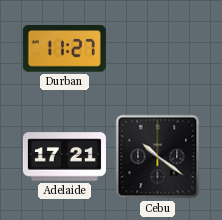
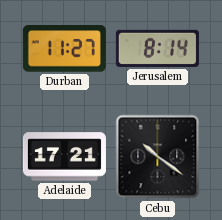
Jerusalem: none -> 8:14
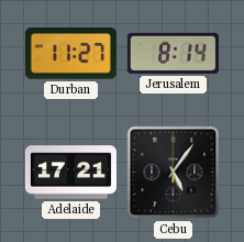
Cebu: 10:21 -> 5:06
